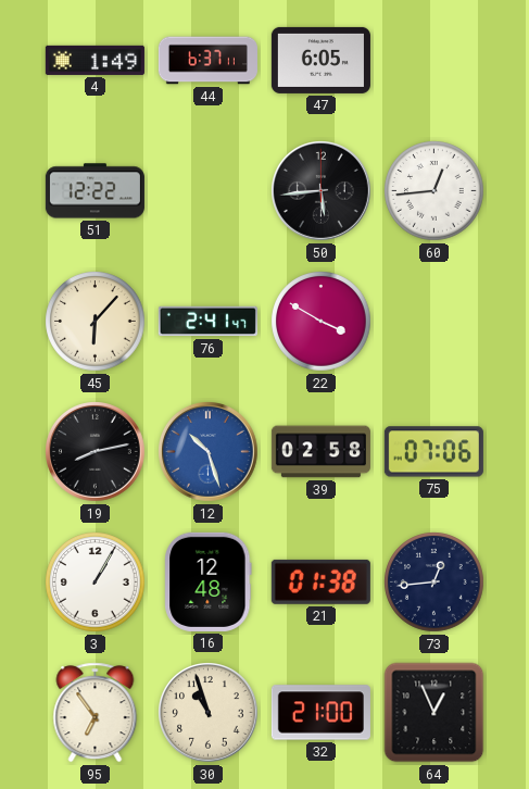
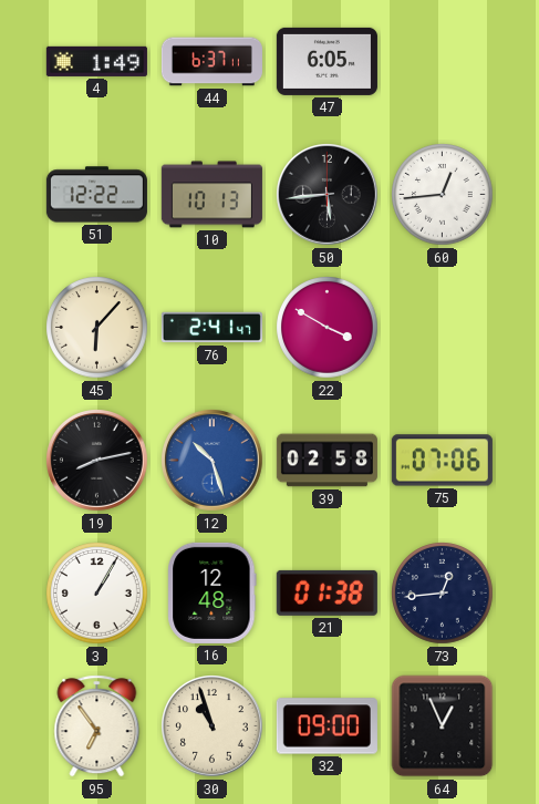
10: none -> 10:13
32: 21:00 -> 09:00
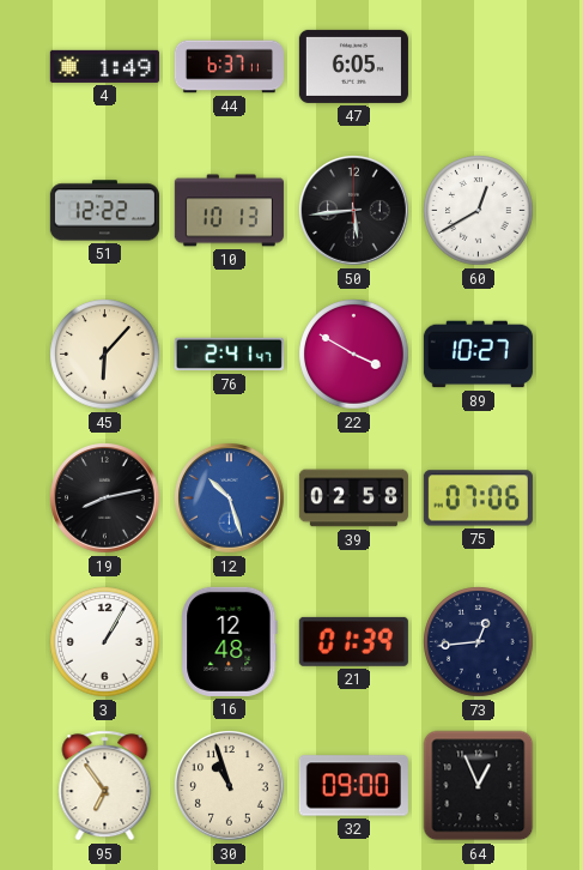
60: 12:44 -> 12:40
89: none -> 10:27
21: 01:38 -> 01:39
